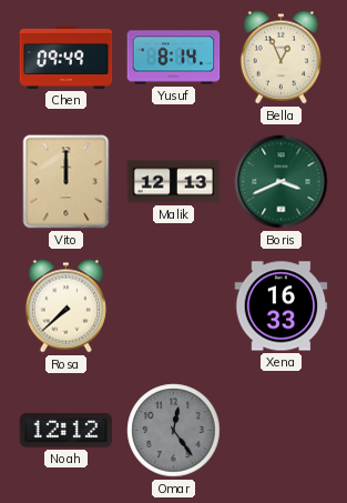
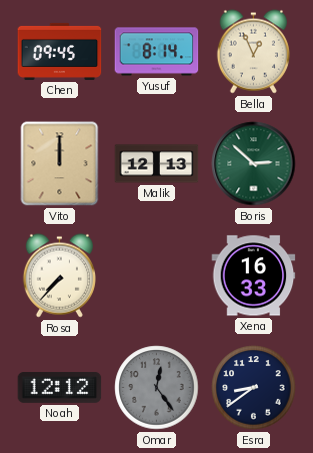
Chen: 09:49 -> 09:45
Boris: 3:41 -> 2:52
Rosa: 7:38 -> 7:37
Esra: none -> 8:39
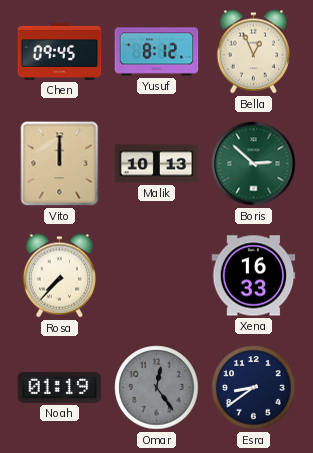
Yusuf: 8:14 -> 8:12
Malik: 12:13 -> 10:13
Noah: 12:12 -> 01:19
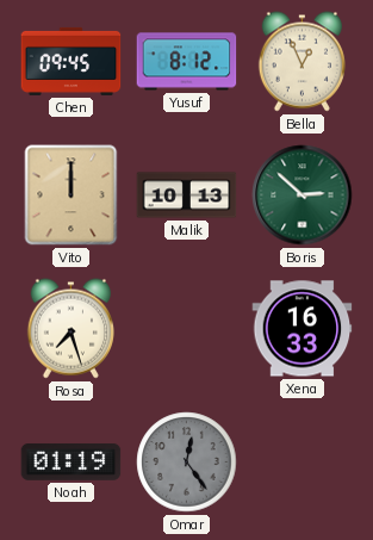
Rosa: 7:37 -> 7:27
Esra: 8:39 -> none
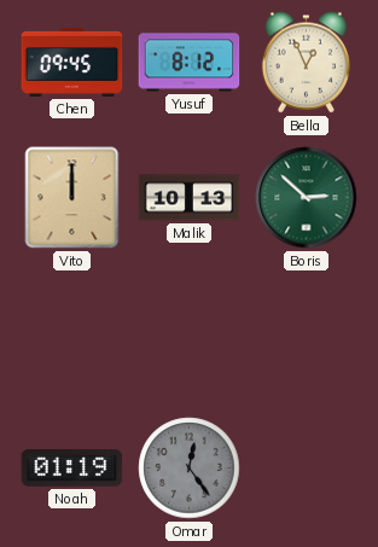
Rosa: 7:27 -> none
Xena: 16:33 -> none
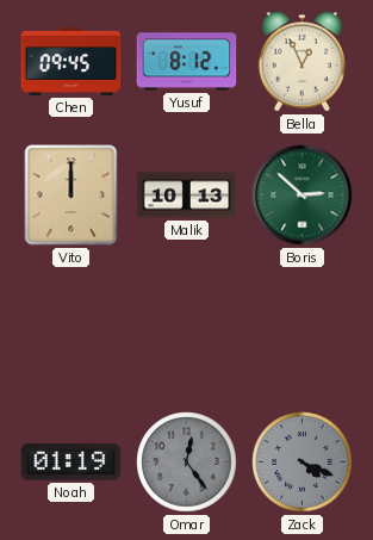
Zack: none -> 4:19
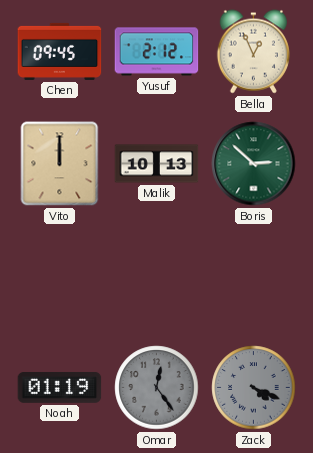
Yusuf: 8:12 -> 2:12
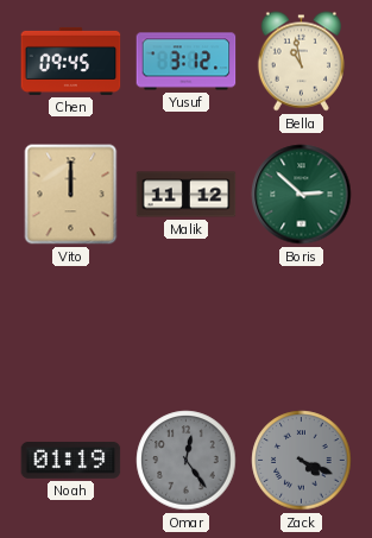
Yusuf: 2:12 -> 3:12
Bella: 12:56 -> 10:58
Malik: 10:13 -> 11:12
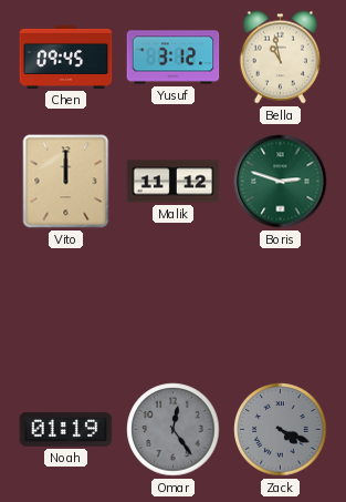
Boris: 2:52 -> 2:48
